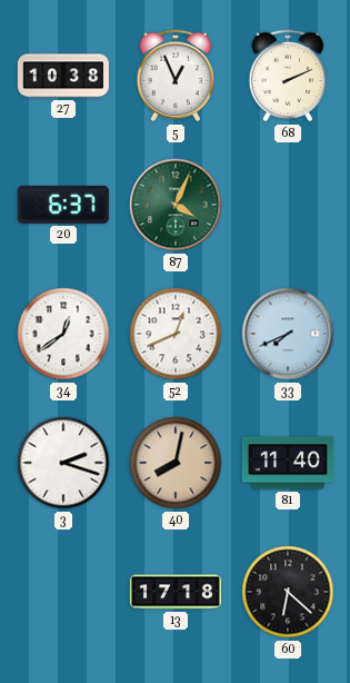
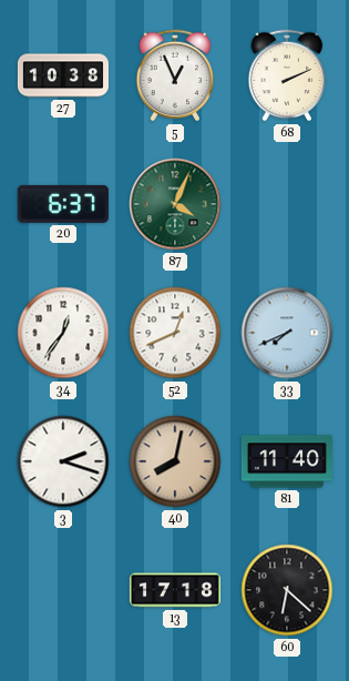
34: 12:39 -> 12:36
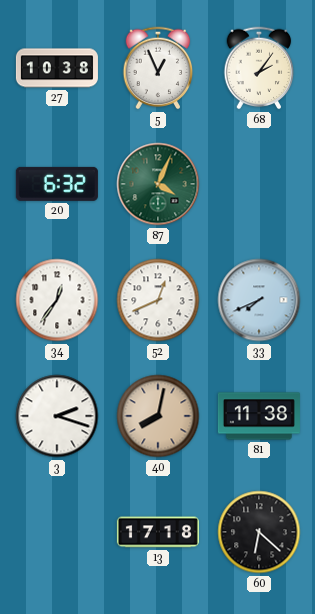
68: 2:11 -> 2:06
20: 6:37 -> 6:32
81: 11:40 -> 11:38
